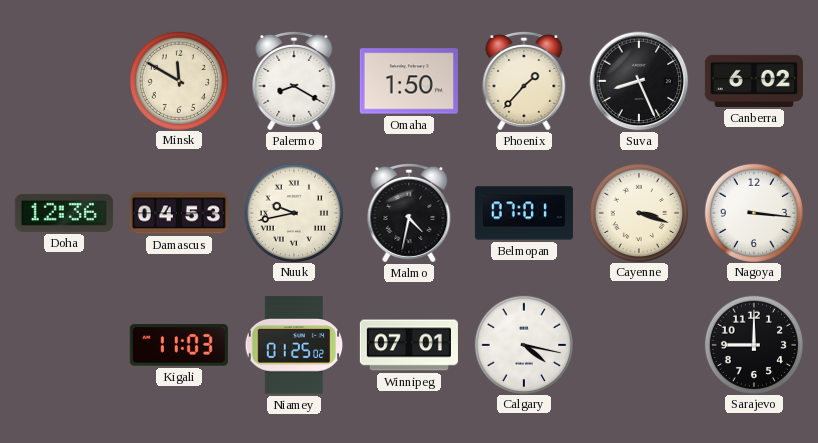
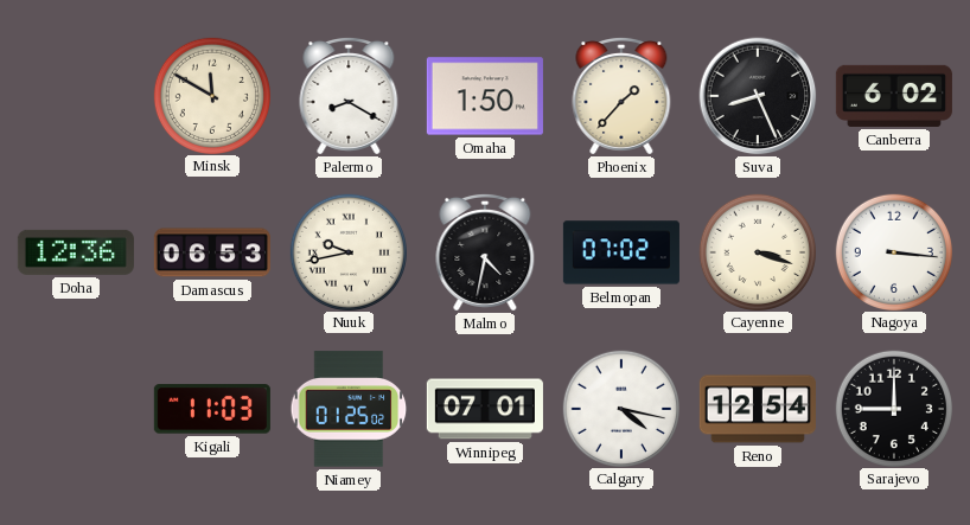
Damascus: 04:53 -> 06:53
Belmopan: 07:01 -> 07:02
Reno: none -> 12:54
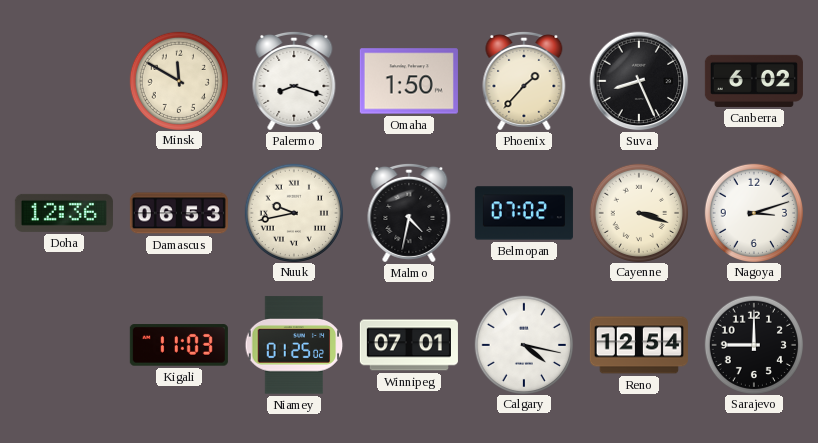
Palermo: 8:20 -> 8:18
Nagoya: 3:16 -> 3:12
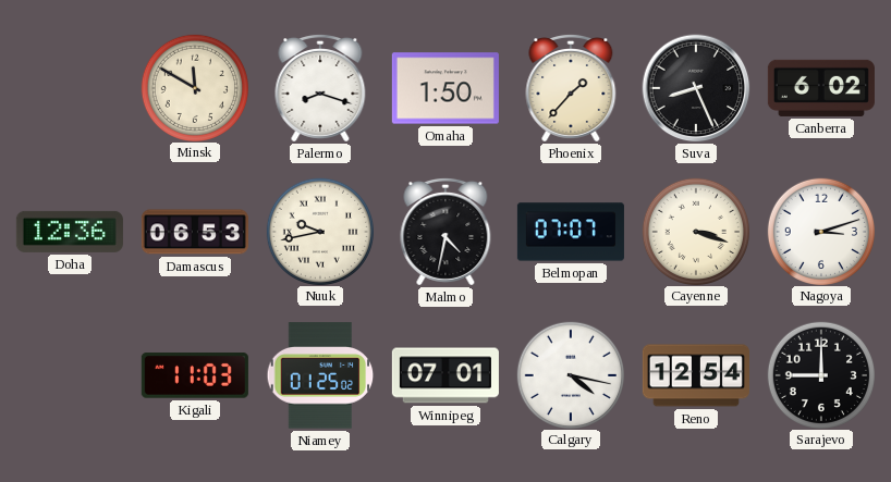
Belmopan: 07:02 -> 07:07
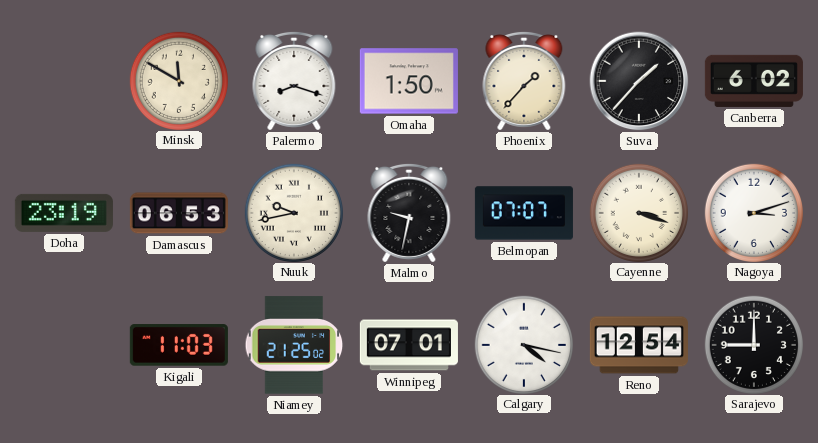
Suva: 8:26 -> 1:37
Doha: 12:36 -> 23:19
Malmo: 4:32 -> 9:32
Niamey: 01:25 -> 21:25
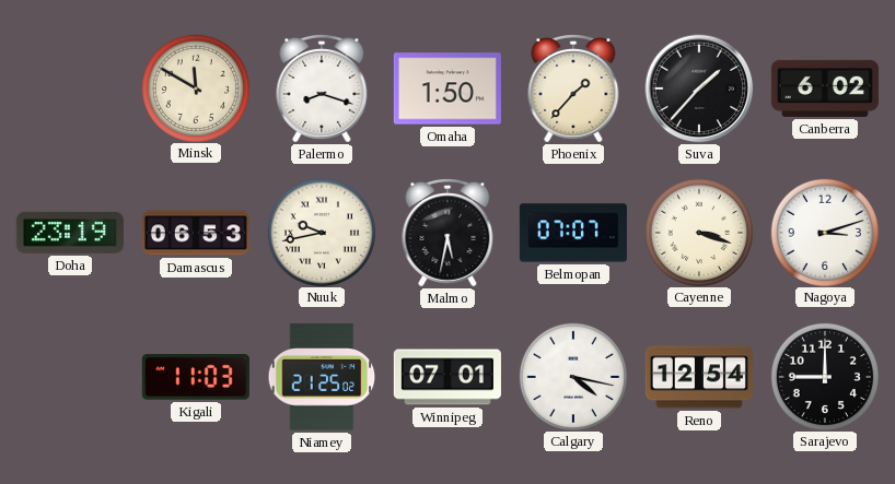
Malmo: 9:32 -> 5:32
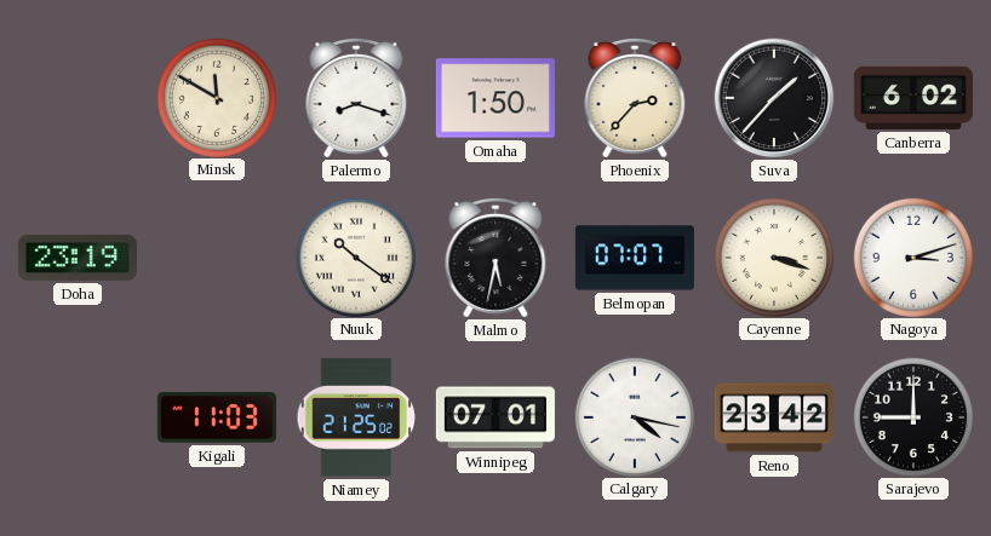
Phoenix: 1:37 -> 2:37
Damascus: 06:53 -> none
Nuuk: 9:43 -> 10:21
Reno: 12:54 -> 23:42
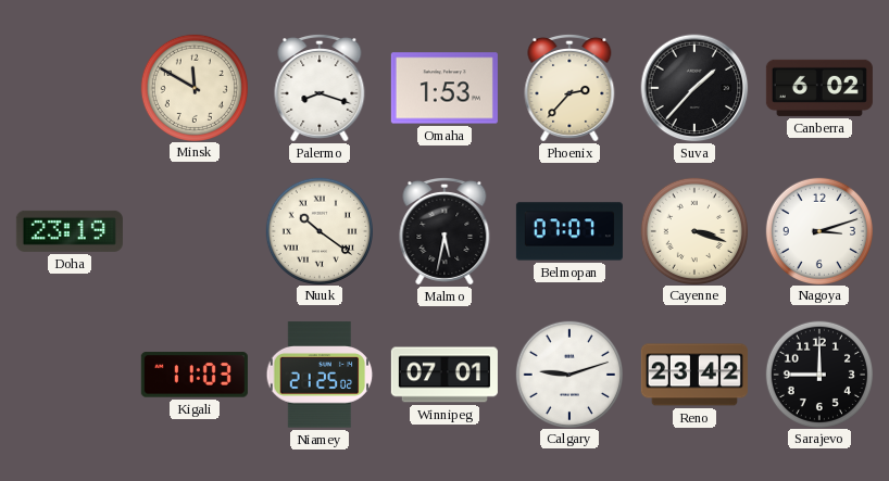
Omaha: 1:50 -> 1:53
Calgary: 4:17 -> 9:12
